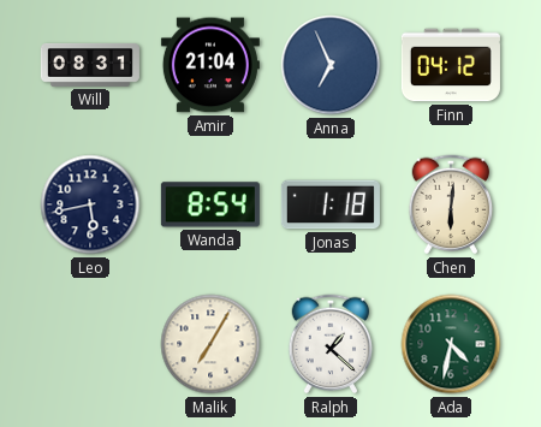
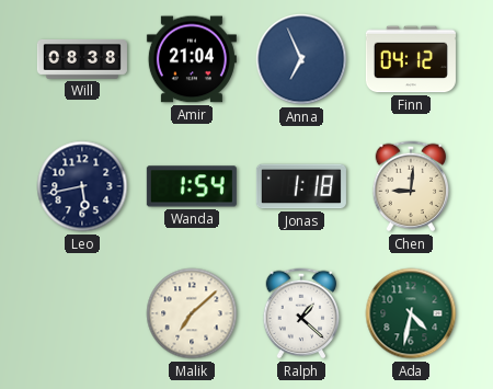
Will: 08:31 -> 08:38
Wanda: 8:54 -> 1:54
Chen: 6:01 -> 9:01
Malik: 7:05 -> 7:08
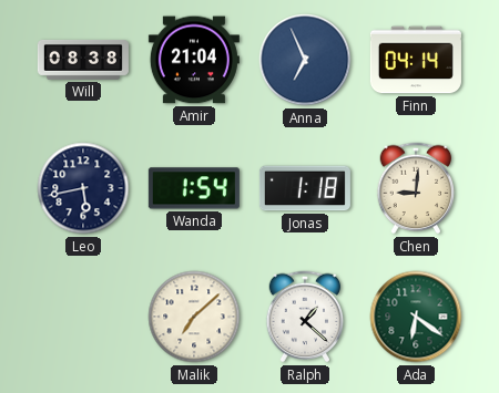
Finn: 04:12 -> 04:14
Ada: 4:32 -> 6:21
